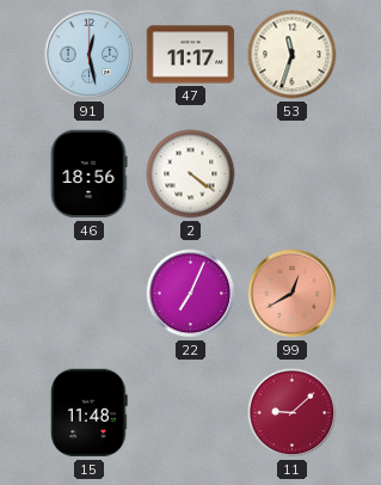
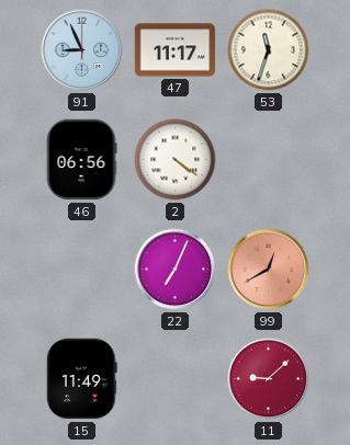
91: 12:28 -> 8:56
46: 18:56 -> 06:56
15: 11:48 -> 11:49
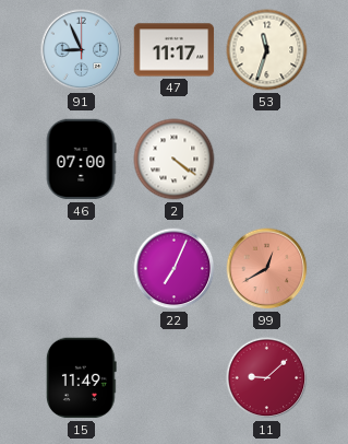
46: 06:56 -> 07:00
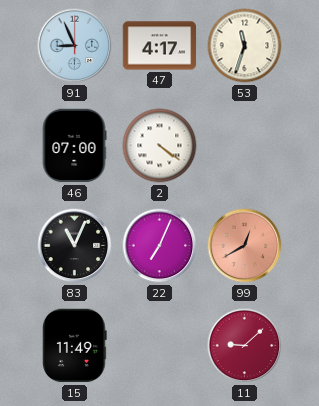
47: 11:17 -> 4:17
83: none -> 11:04
